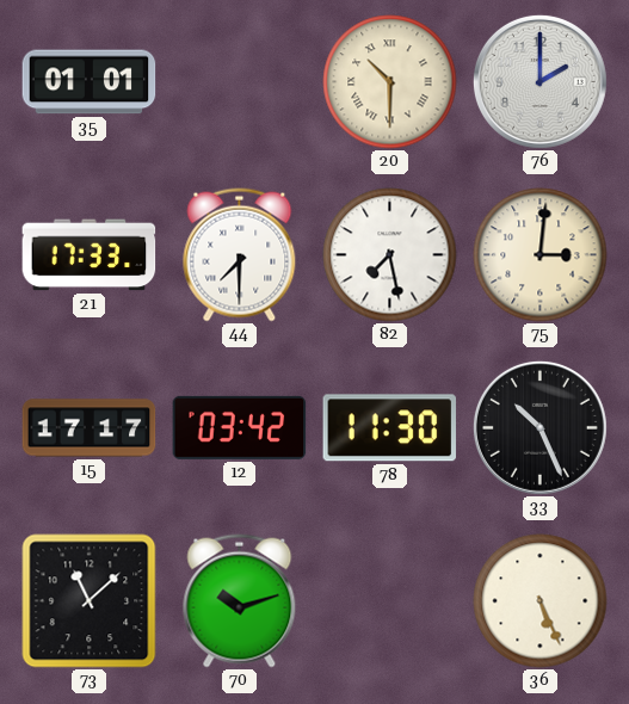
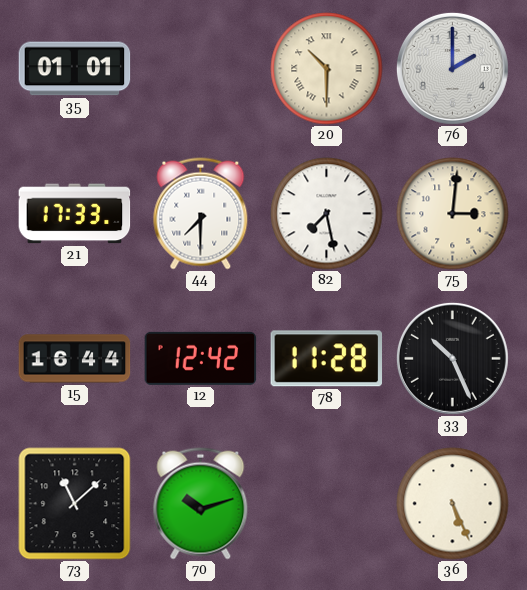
15: 17:17 -> 16:44
12: 03:42 -> 12:42
78: 11:30 -> 11:28
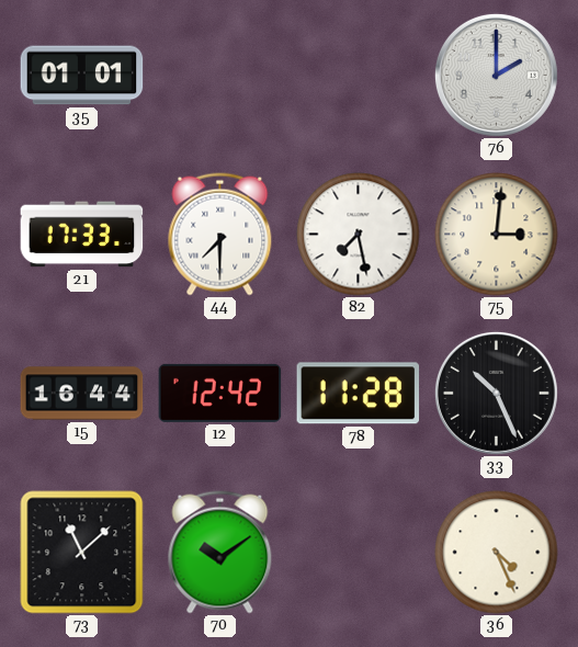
20: 10:30 -> none
70: 10:12 -> 10:09
36: 5:26 -> 4:26
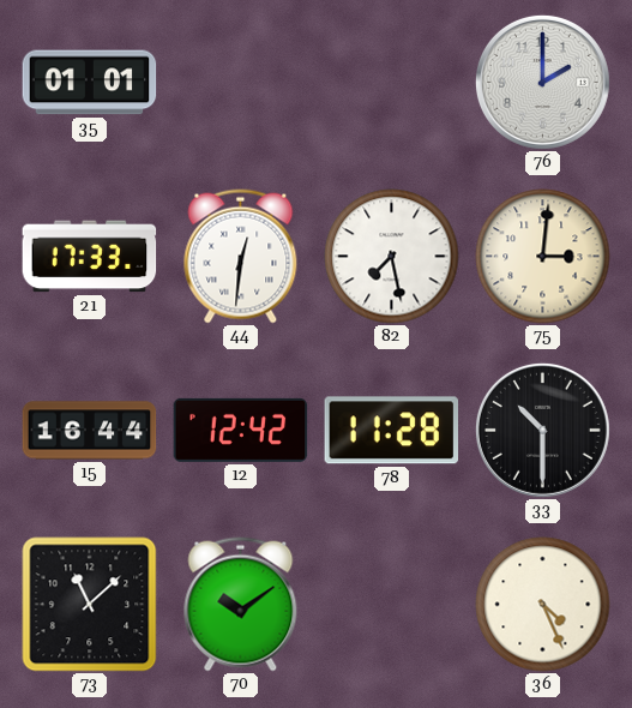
44: 7:30 -> 12:31
33: 10:26 -> 10:30
